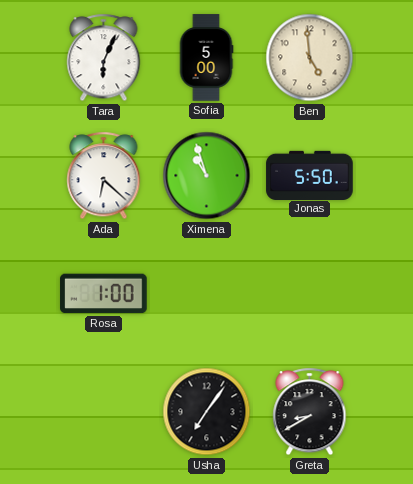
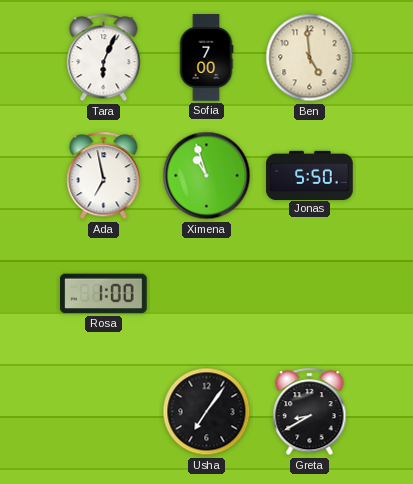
Sofia: 5:00 -> 7:00
Ada: 6:22 -> 6:58
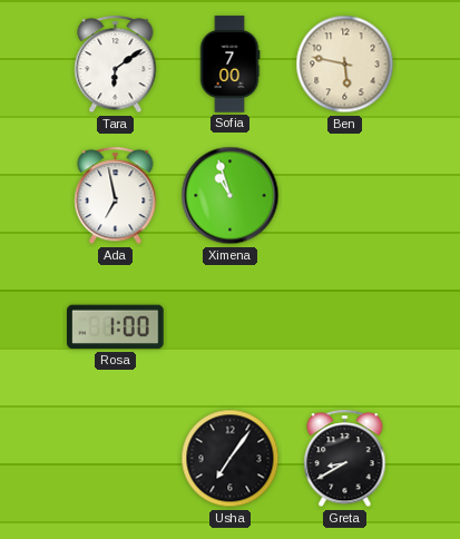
Tara: 6:04 -> 6:09
Ben: 4:59 -> 5:47
Jonas: 5:50 -> none
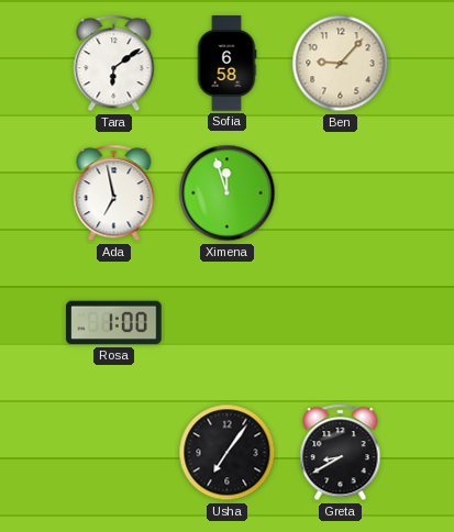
Sofia: 7:00 -> 6:58
Ben: 5:47 -> 9:07
Ximena: 10:57 -> 11:57
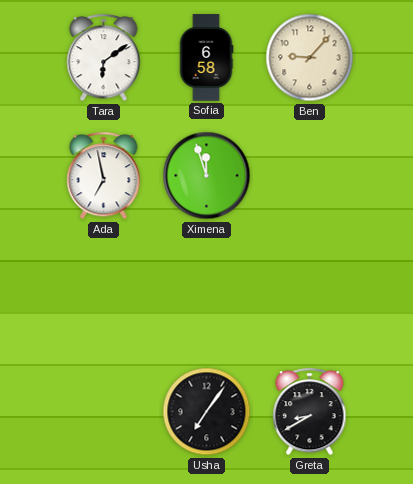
Rosa: 1:00 -> none
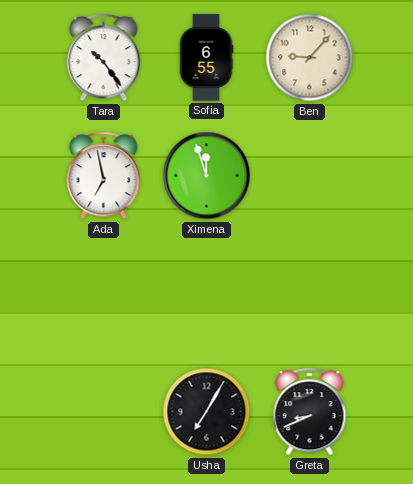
Tara: 6:09 -> 10:24
Sofia: 6:58 -> 6:55
Usha: 7:06 -> 7:05
Greta: 8:40 -> 8:41
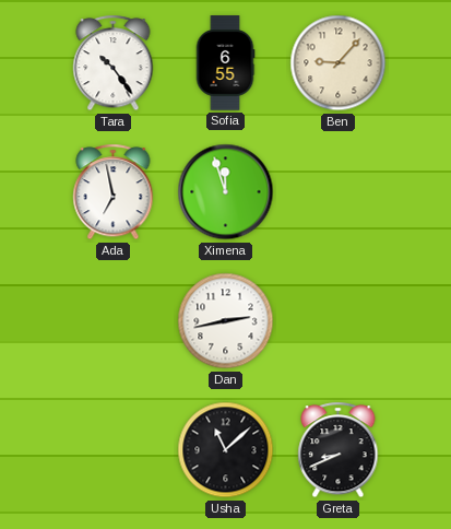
Dan: none -> 2:43
Usha: 7:05 -> 11:08
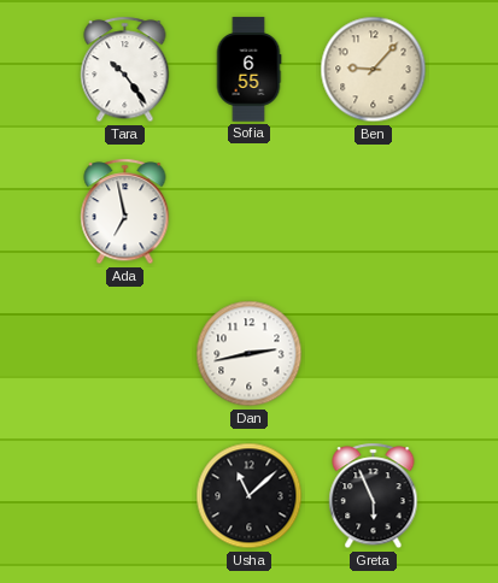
Ximena: 11:57 -> none
Greta: 8:41 -> 5:56
